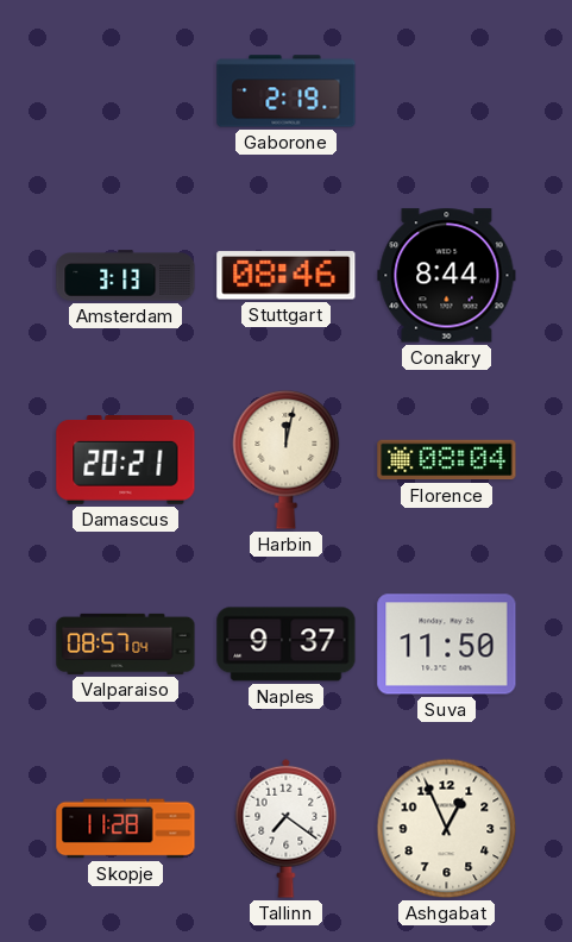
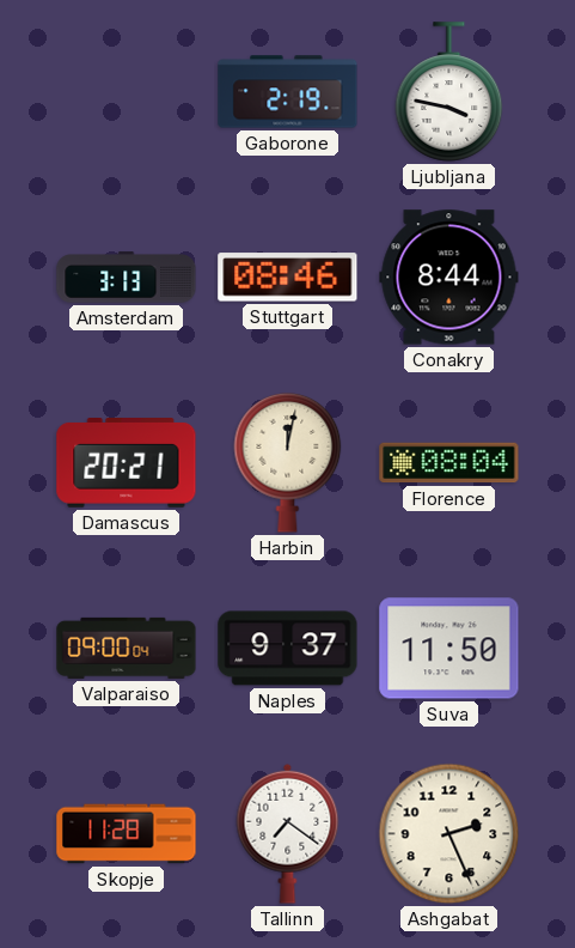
Ljubljana: none -> 3:47
Valparaiso: 08:57 -> 09:00
Ashgabat: 12:56 -> 2:26
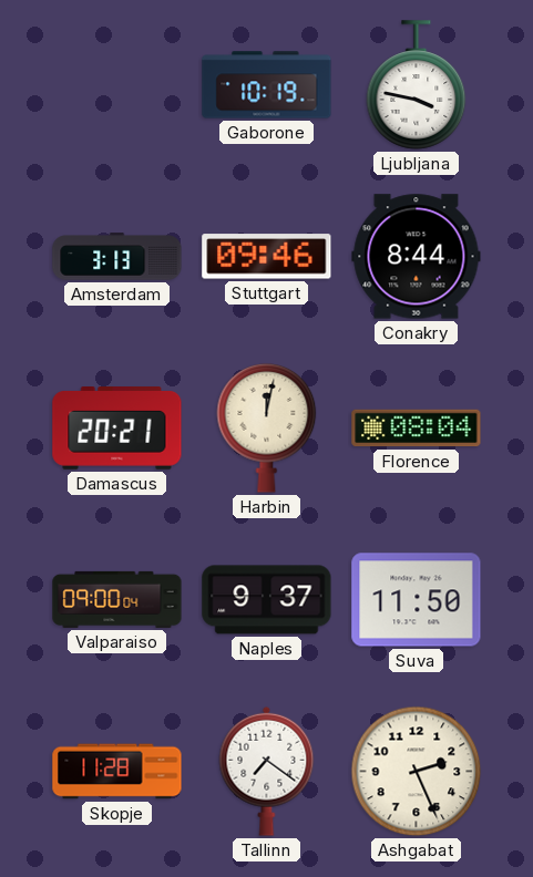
Gaborone: 2:19 -> 10:19
Stuttgart: 08:46 -> 09:46
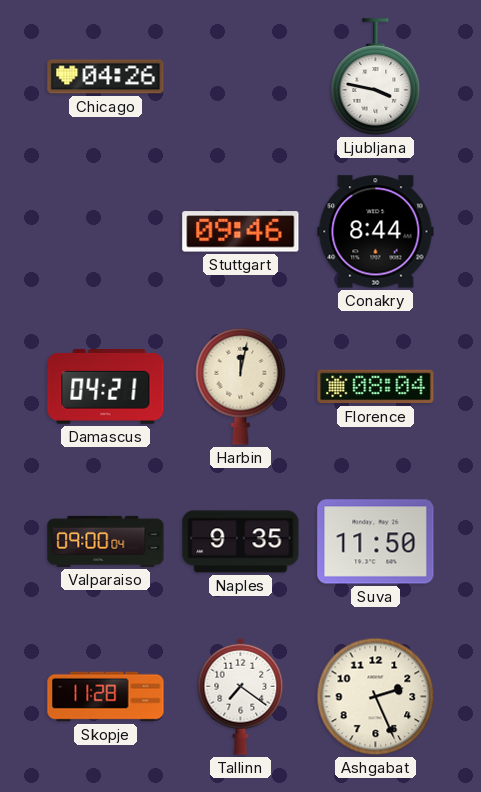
Chicago: none -> 04:26
Gaborone: 10:19 -> none
Amsterdam: 3:13 -> none
Damascus: 20:21 -> 04:21
Naples: 9:37 -> 9:35
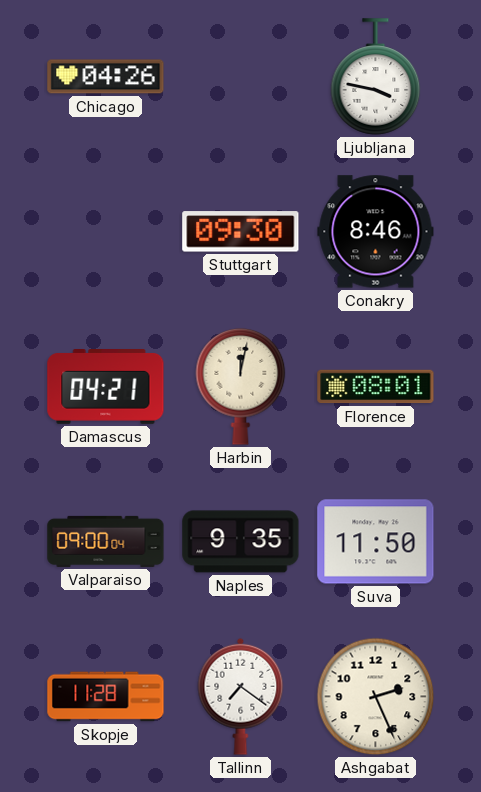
Stuttgart: 09:46 -> 09:30
Conakry: 8:44 -> 8:46
Florence: 08:04 -> 08:01
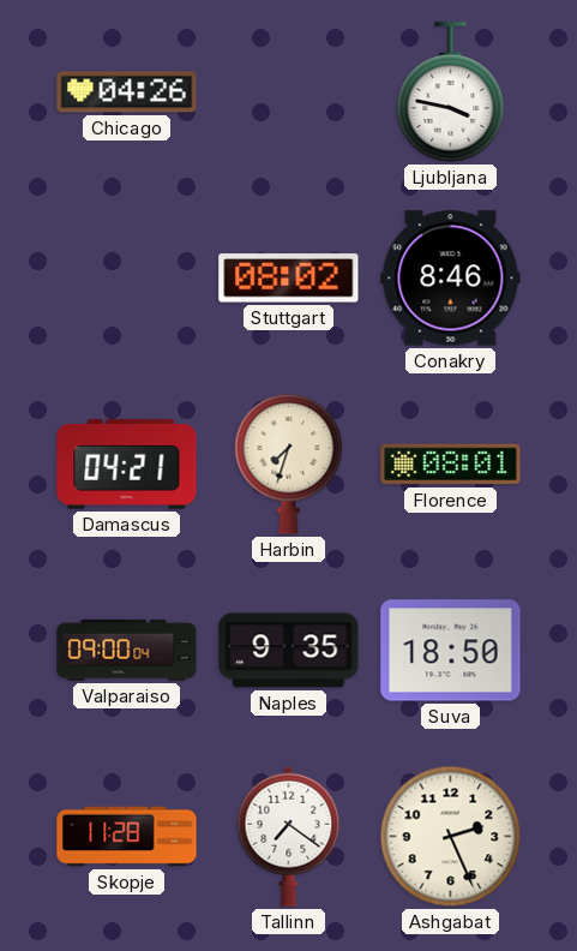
Stuttgart: 09:30 -> 08:02
Harbin: 12:02 -> 7:33
Suva: 11:50 -> 18:50
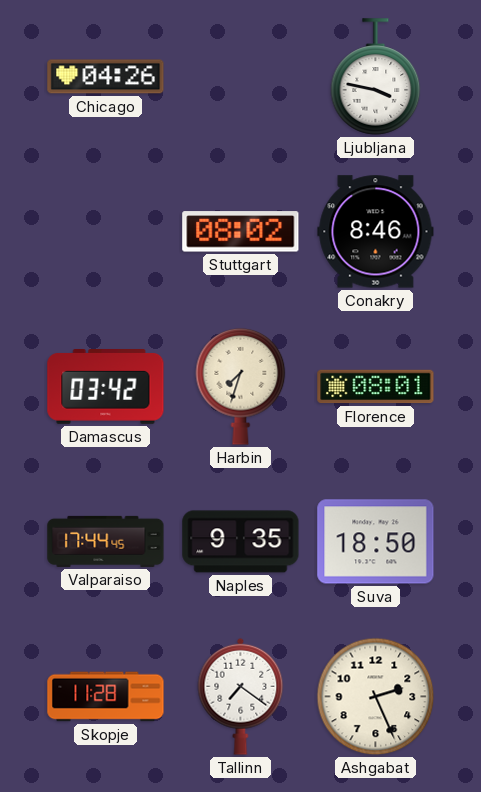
Damascus: 04:21 -> 03:42
Valparaiso: 09:00 -> 17:44
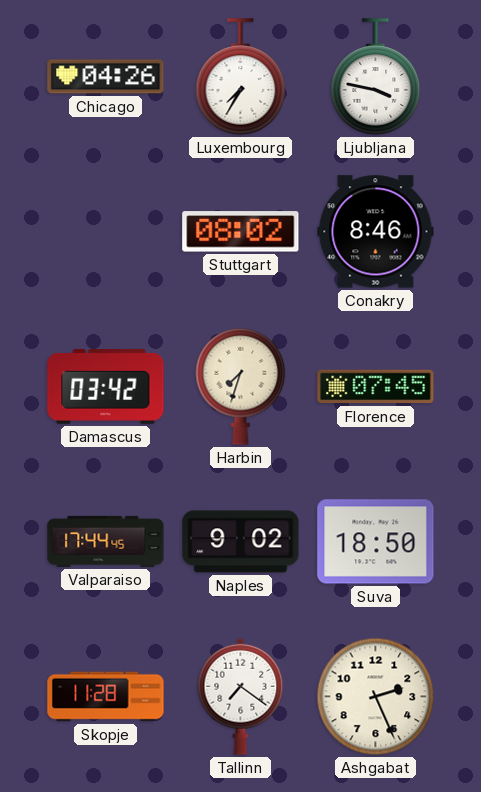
Luxembourg: none -> 7:35
Florence: 08:01 -> 07:45
Naples: 9:35 -> 9:02
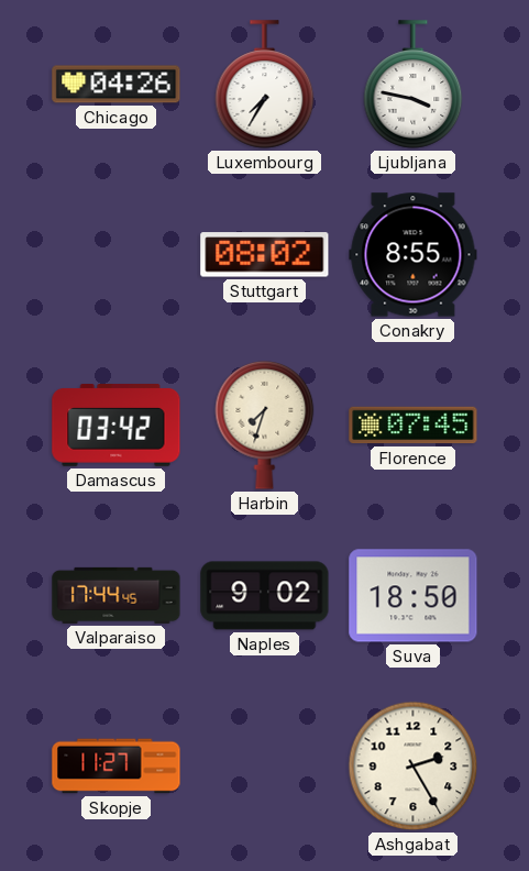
Conakry: 8:46 -> 8:55
Skopje: 11:28 -> 11:27
Tallinn: 7:21 -> none
Ashgabat: 2:26 -> 2:25
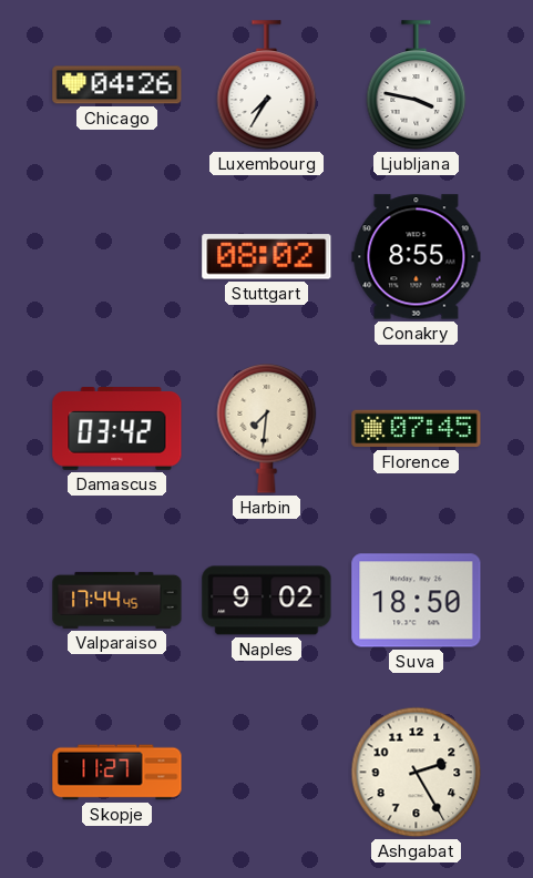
Harbin: 7:33 -> 7:31
